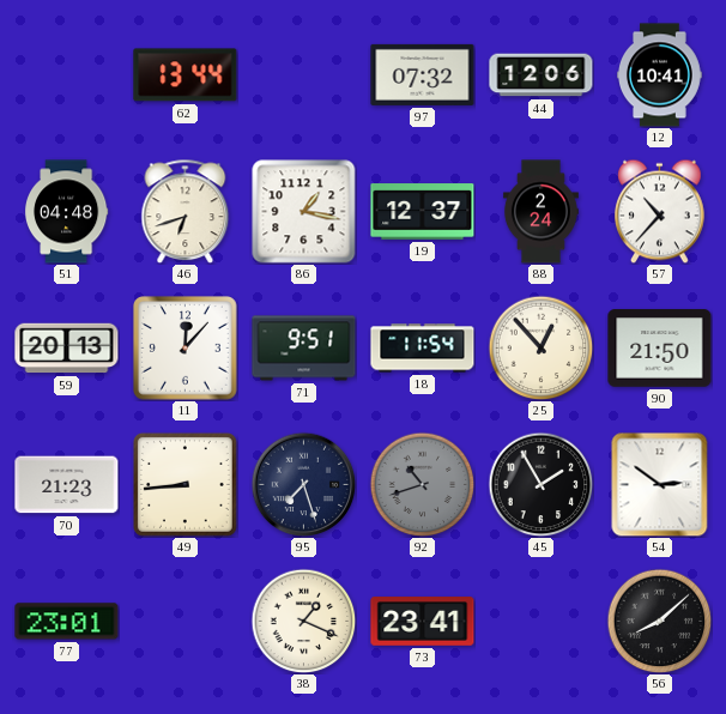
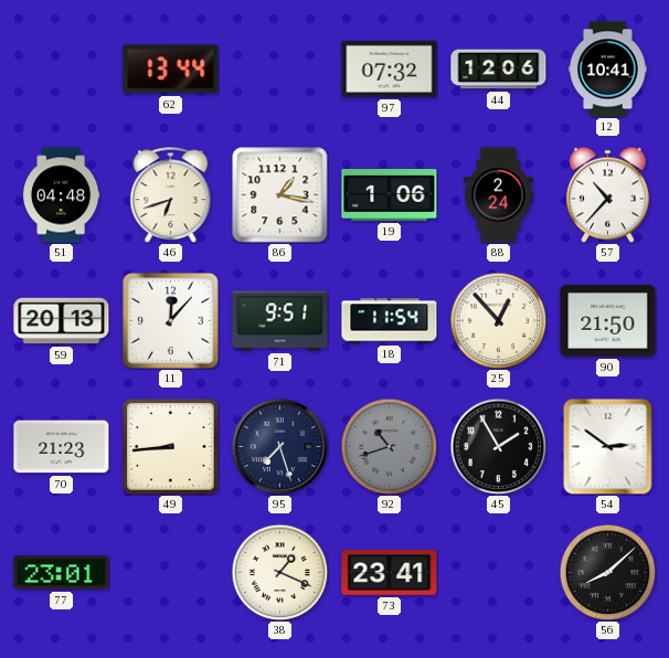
19: 12:37 -> 1:06
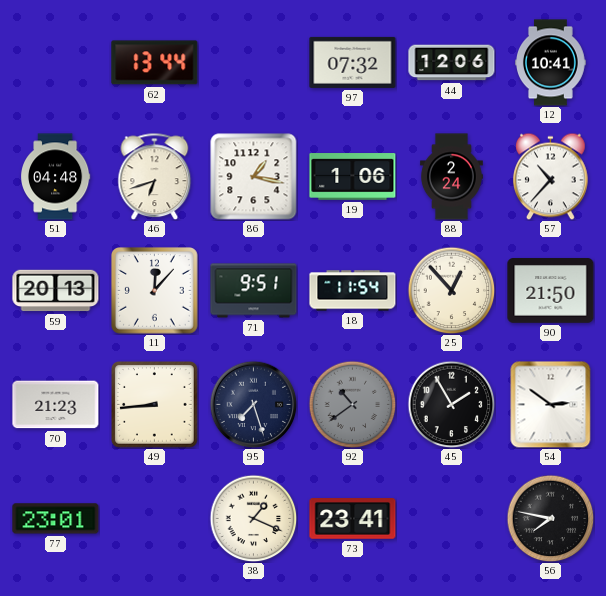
92: 10:42 -> 10:39
56: 8:08 -> 7:47
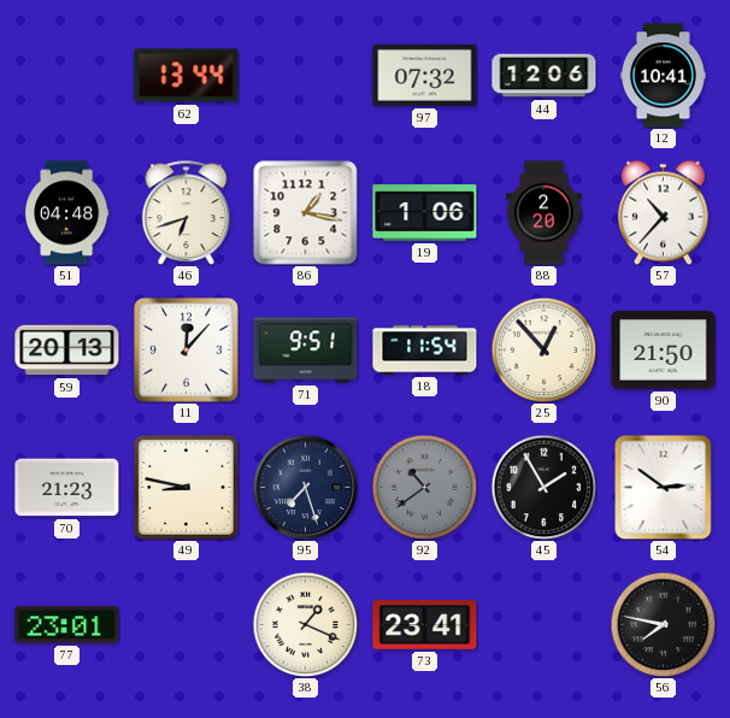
88: 2:24 -> 2:20
49: 8:44 -> 8:47
